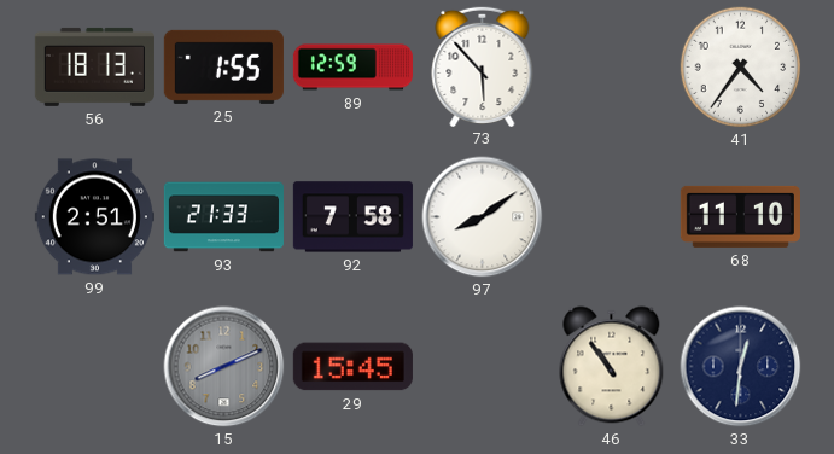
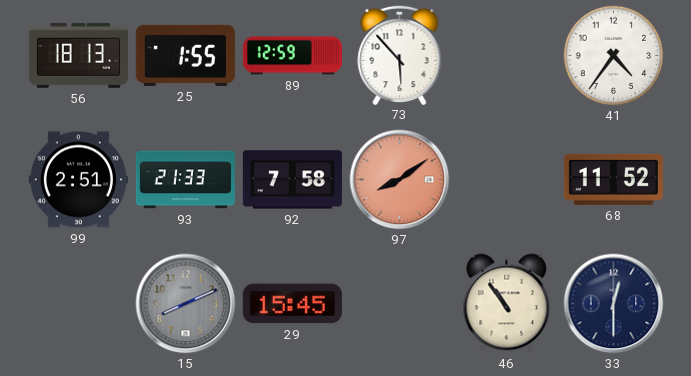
97 dial: white -> salmon
68: 11:10 -> 11:52
33: 12:31 -> 12:30
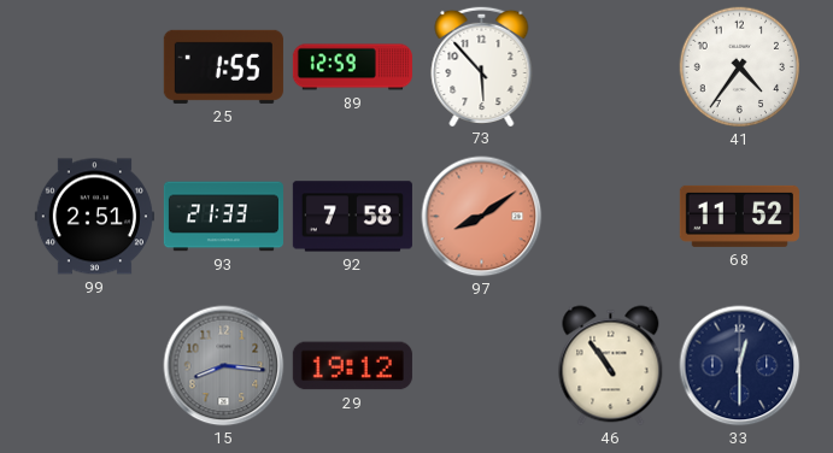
56: 18:13 -> none
15: 8:11 -> 8:16
29: 15:45 -> 19:12
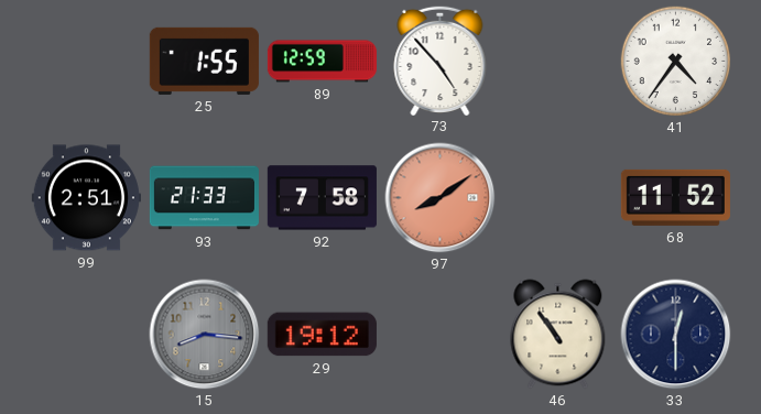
73: 5:53 -> 4:53
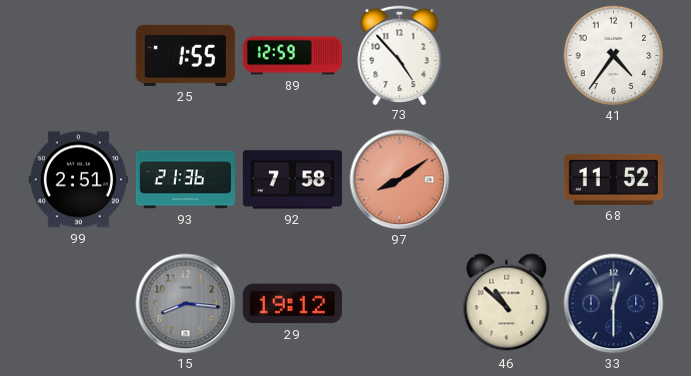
93: 21:33 -> 21:36
46: 10:54 -> 10:52
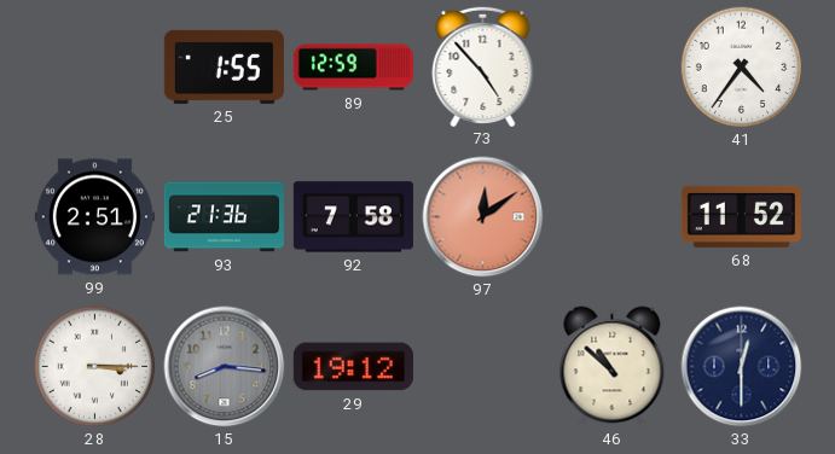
97: 8:09 -> 12:09
28: none -> 3:15
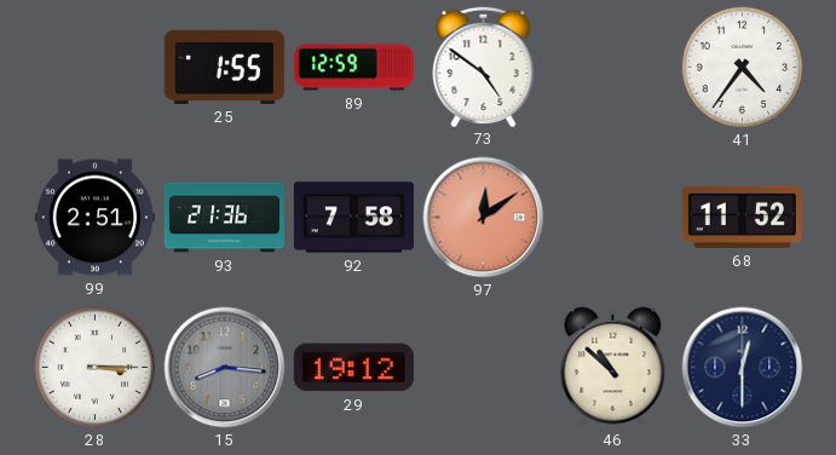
73: 4:53 -> 4:51
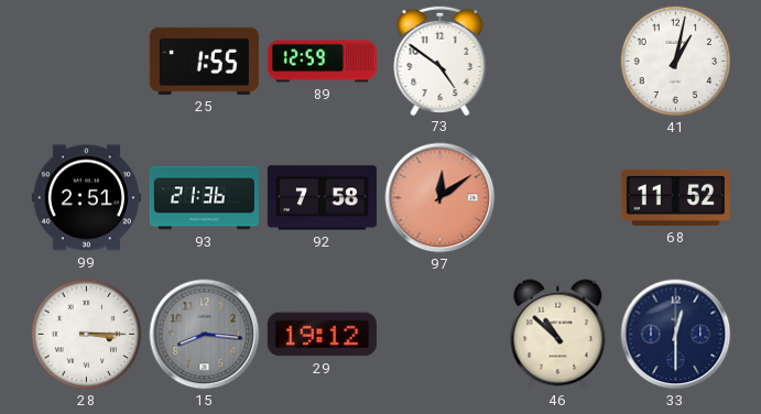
41: 4:36 -> 1:02
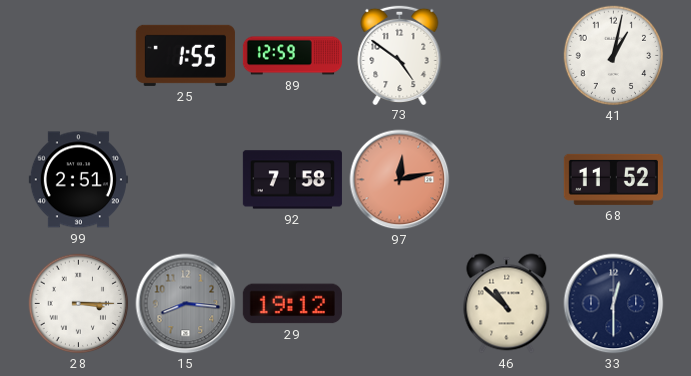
93: 21:36 -> none
97: 12:09 -> 12:13
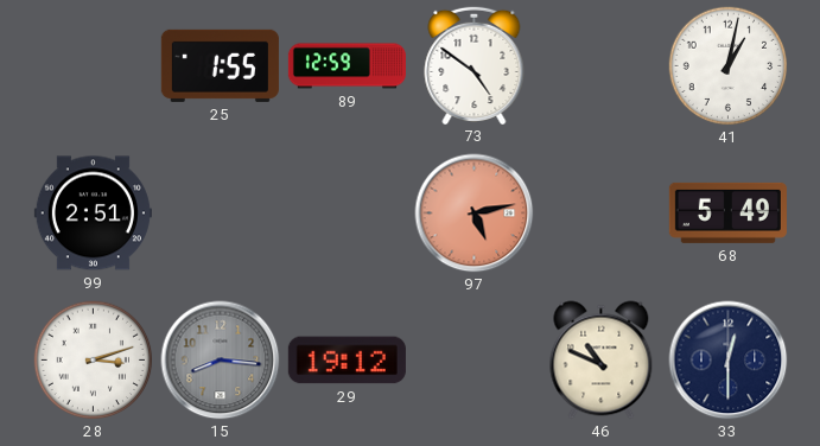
92: 7:58 -> none
97: 12:13 -> 5:13
68: 11:52 -> 5:49
28: 3:15 -> 3:12
46: 10:52 -> 10:49
